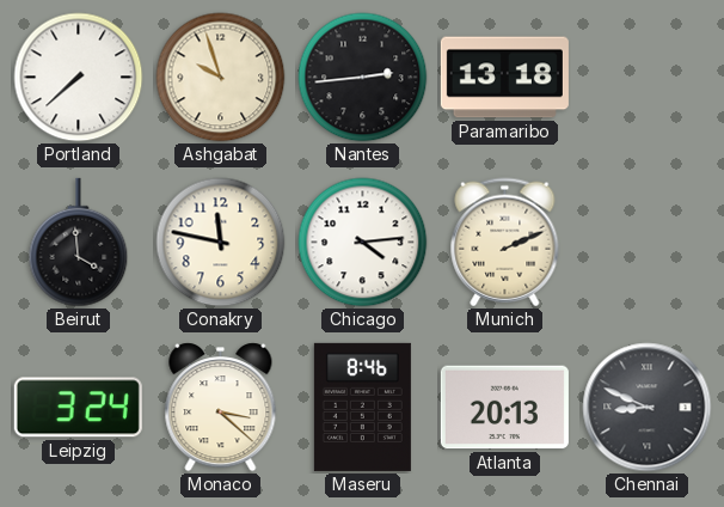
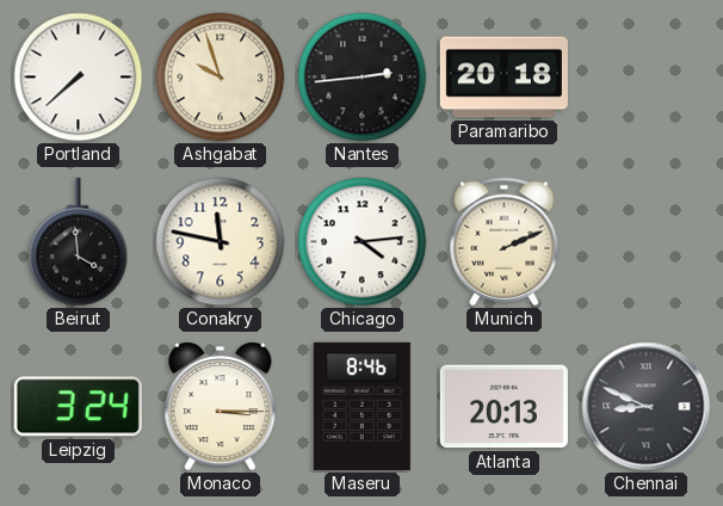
Paramaribo: 13:18 -> 20:18
Monaco: 3:22 -> 3:15
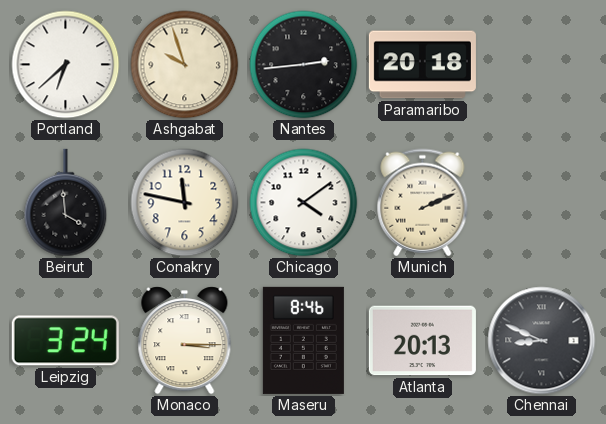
Portland: 7:38 -> 6:38
Chicago: 4:14 -> 4:09
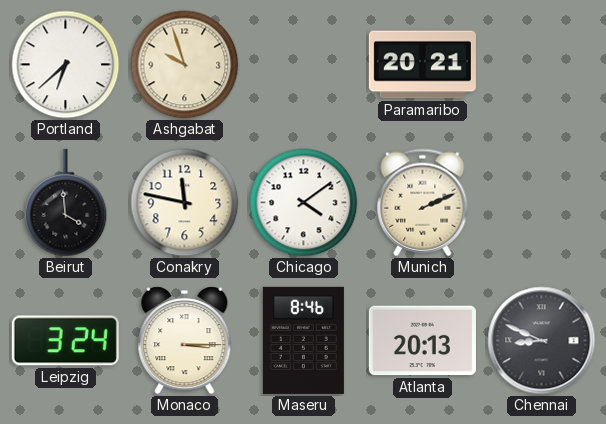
Nantes: 2:44 -> none
Paramaribo: 20:18 -> 20:21
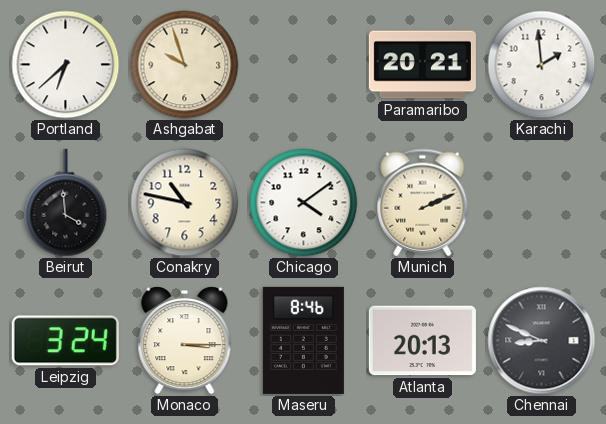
Karachi: none -> 1:59
Conakry: 11:47 -> 10:47
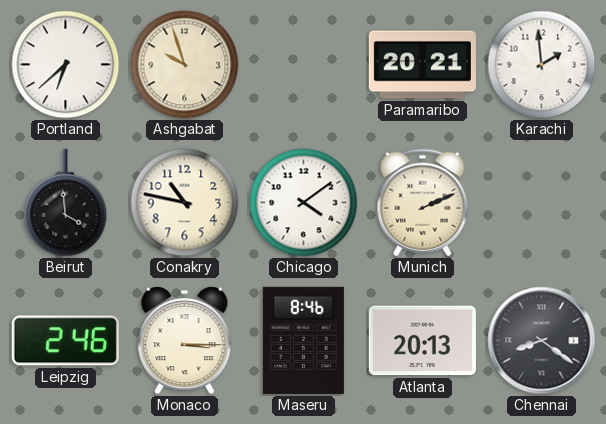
Leipzig: 3:24 -> 2:46
Chennai: 8:49 -> 8:21
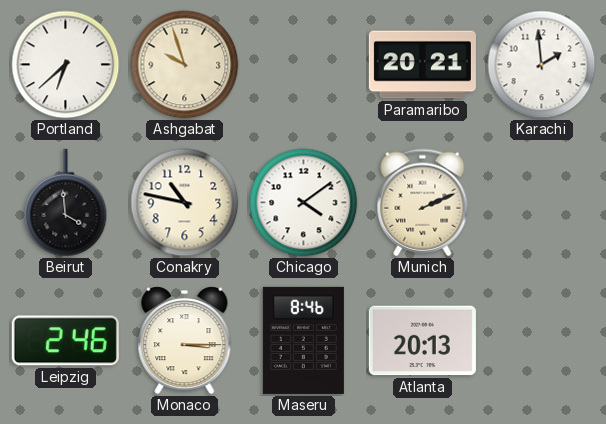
Chennai: 8:21 -> none
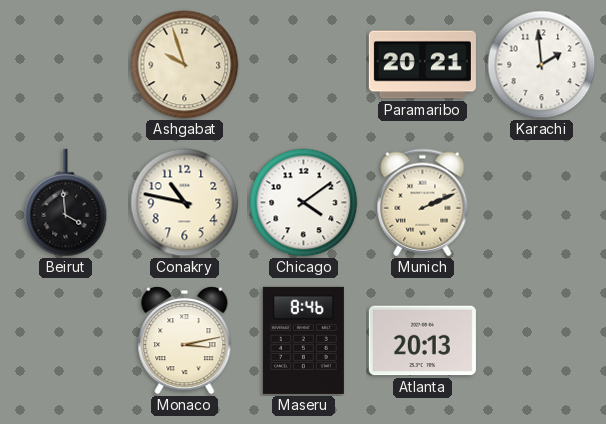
Portland: 6:38 -> none
Leipzig: 2:46 -> none
Monaco: 3:15 -> 3:13
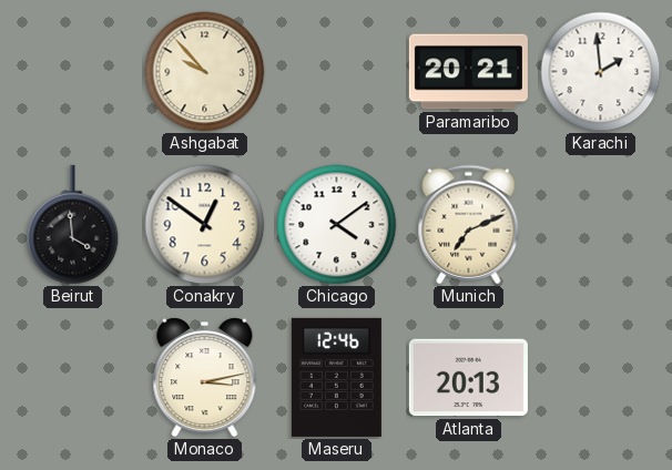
Ashgabat: 9:57 -> 9:53
Conakry: 10:47 -> 12:51
Munich: 2:11 -> 7:11
Maseru: 8:46 -> 12:46
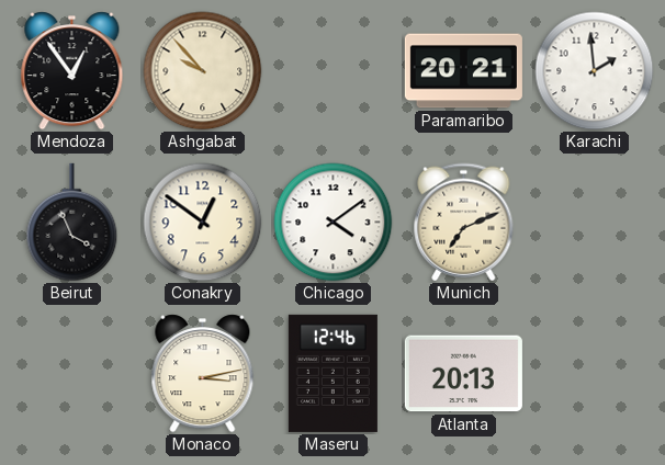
Mendoza: none -> 12:54
Beirut: 3:59 -> 3:56
